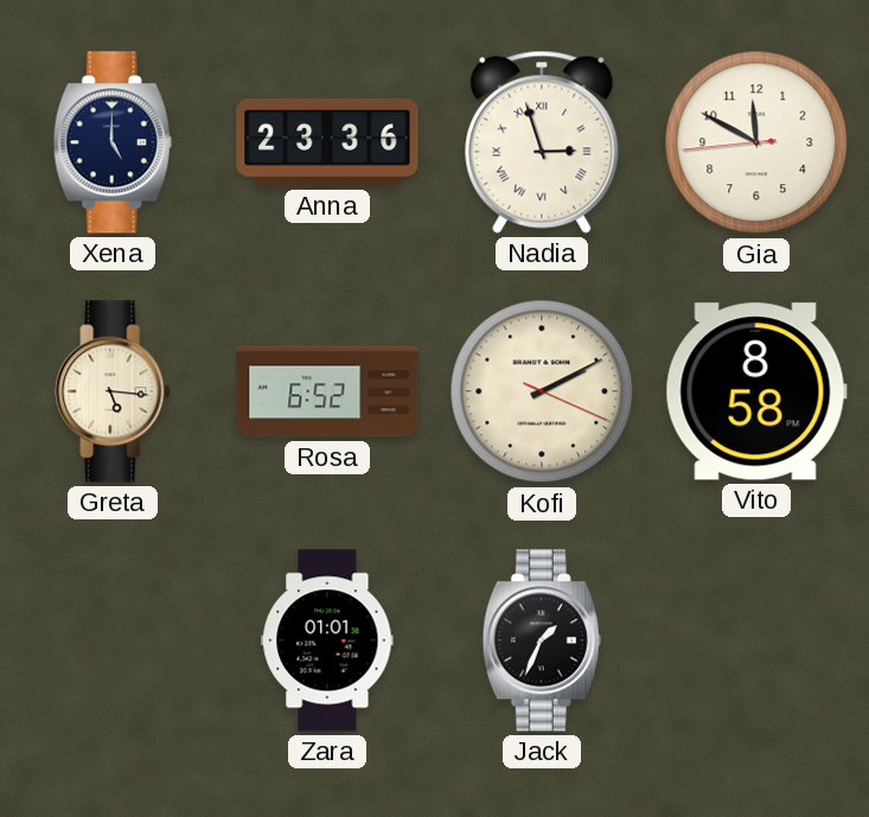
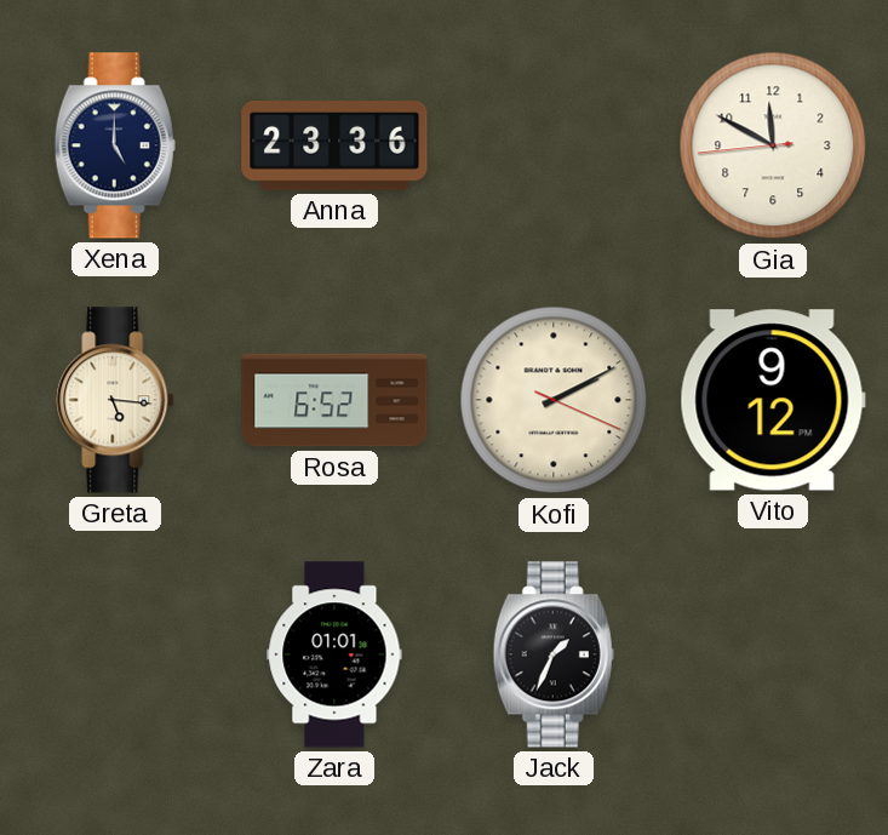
Nadia: 2:57 -> none
Vito: 8:58 -> 9:12
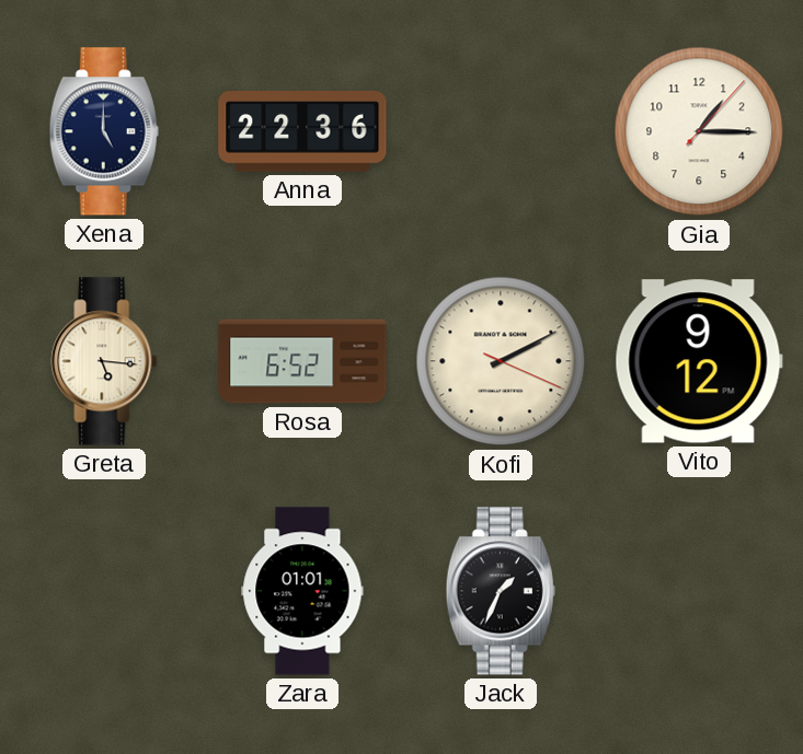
Anna: 23:36 -> 22:36
Gia: 11:49 -> 1:15
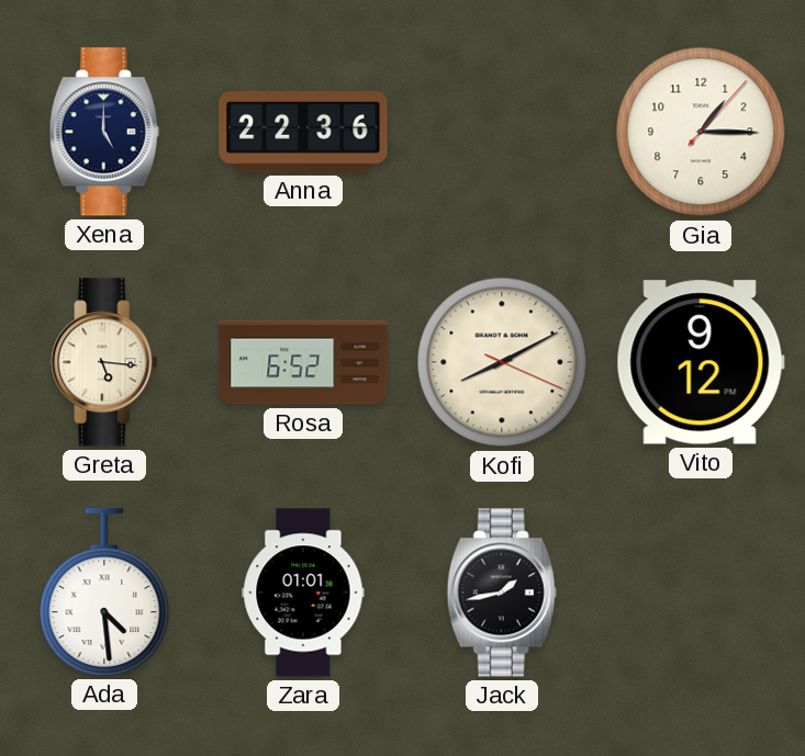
Kofi: 2:10 -> 8:10
Ada: none -> 4:29
Jack: 1:34 -> 1:43
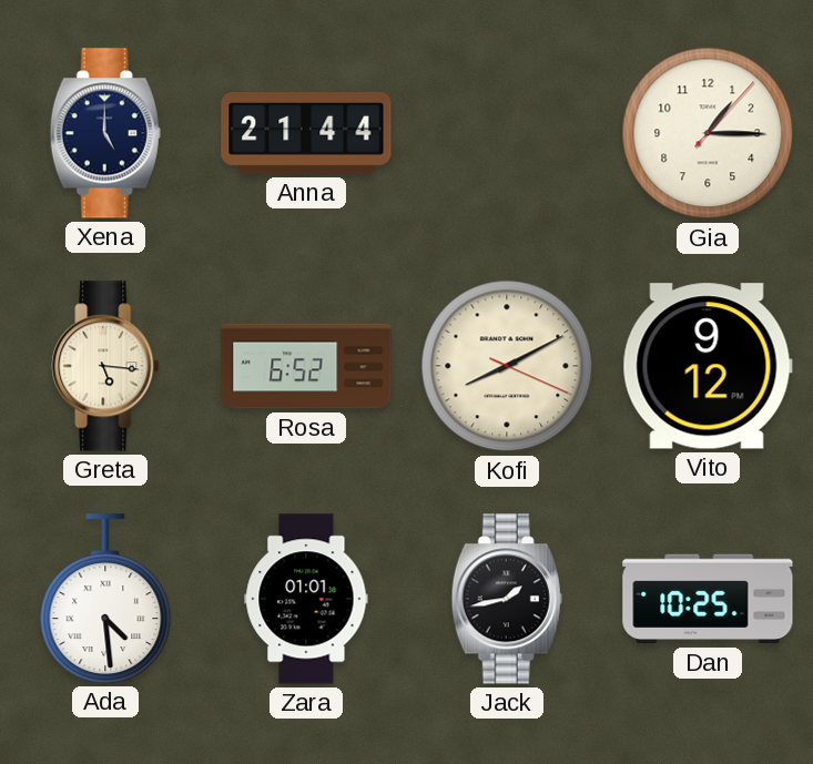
Anna: 22:36 -> 21:44
Dan: none -> 10:25
